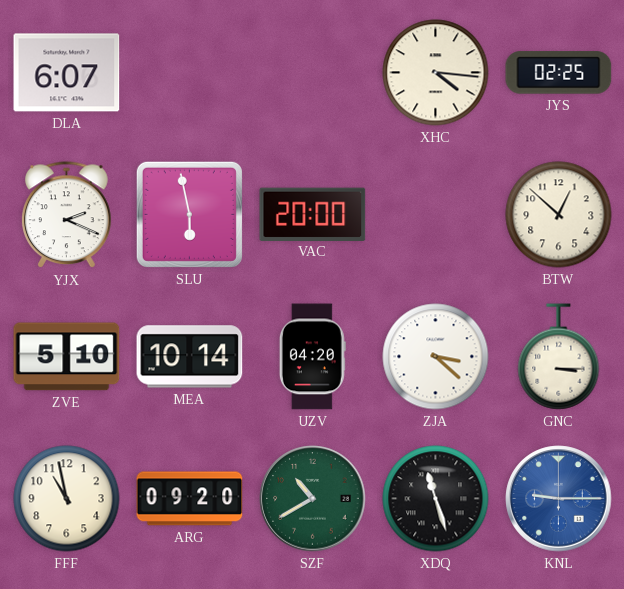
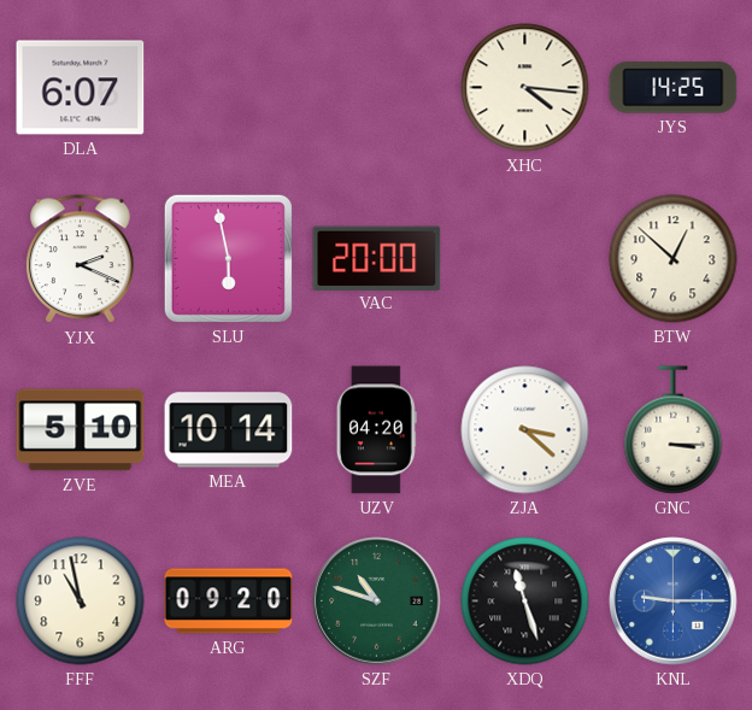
JYS: 02:25 -> 14:25
SZF: 10:40 -> 10:48
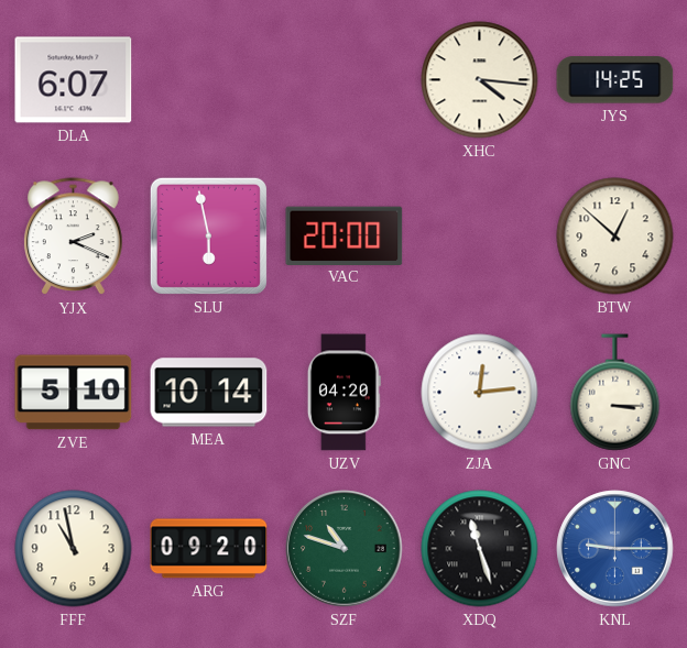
ZJA: 3:22 -> 12:14
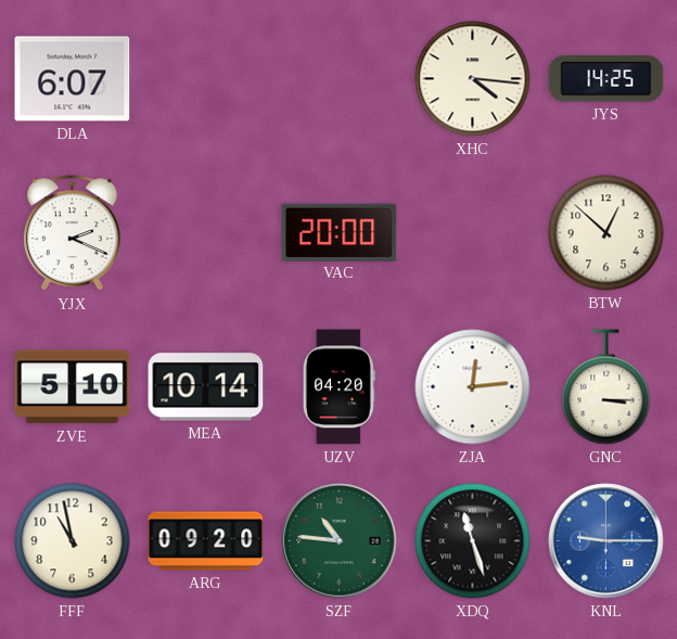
SLU: 5:58 -> none
SZF: 10:48 -> 10:46
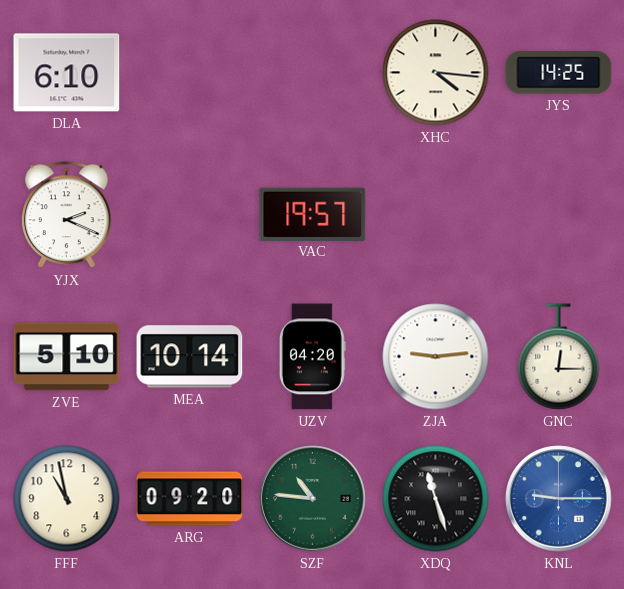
DLA: 6:07 -> 6:10
VAC: 20:00 -> 19:57
BTW: 12:52 -> none
ZJA: 12:14 -> 9:14
GNC: 3:15 -> 12:15
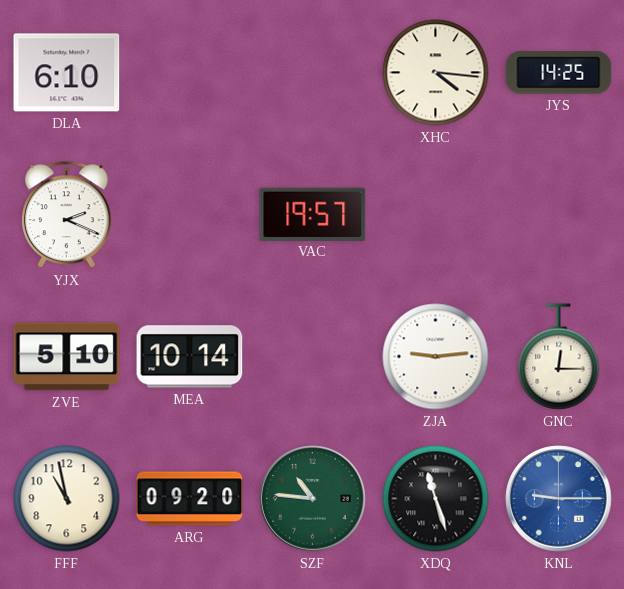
UZV: 04:20 -> none
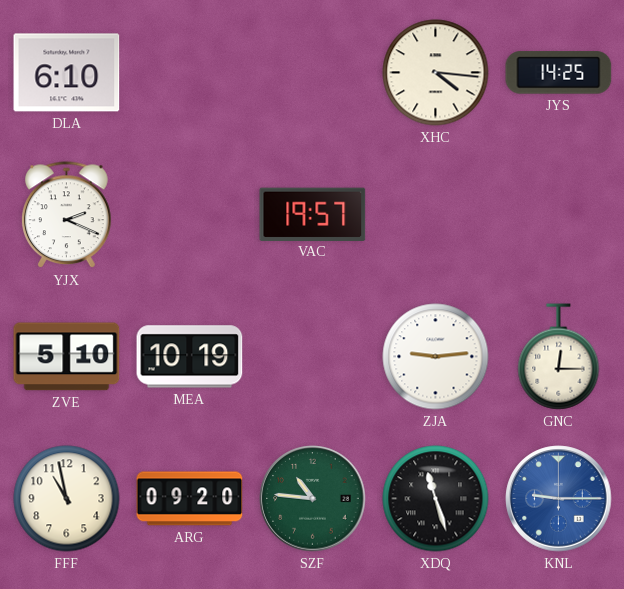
MEA: 10:14 -> 10:19
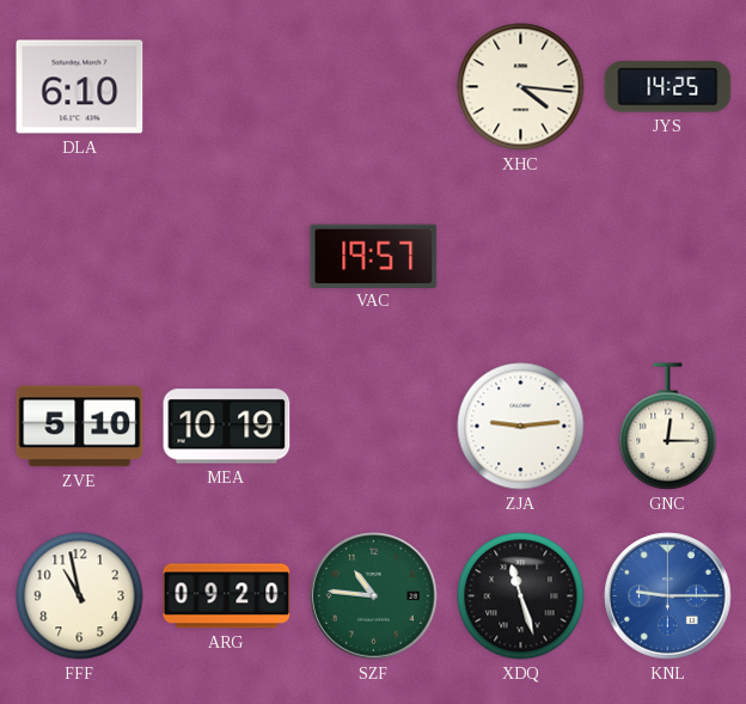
YJX: 2:19 -> none
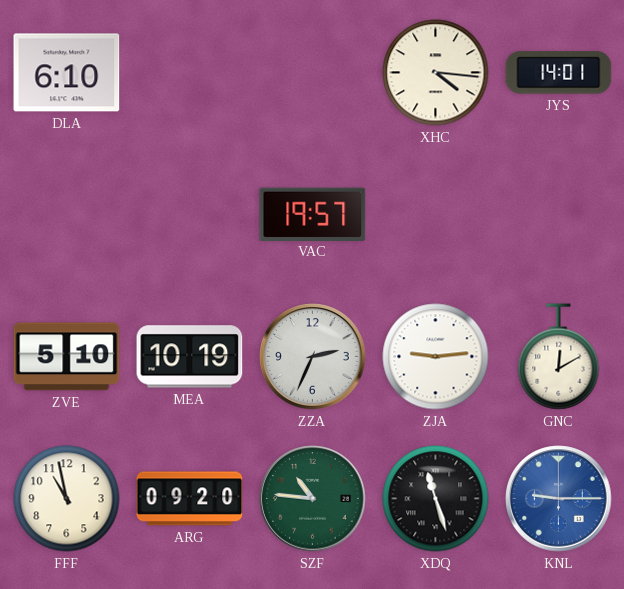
JYS: 14:25 -> 14:01
ZZA: none -> 2:34
GNC: 12:15 -> 12:10
